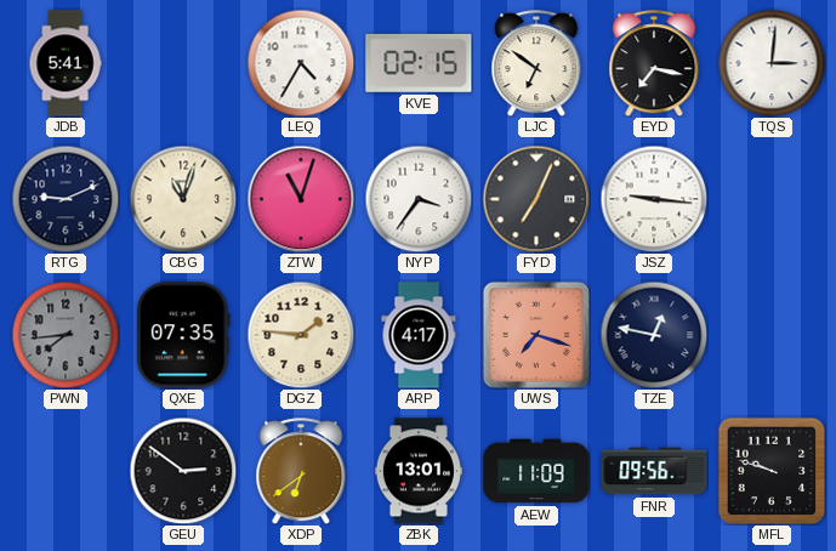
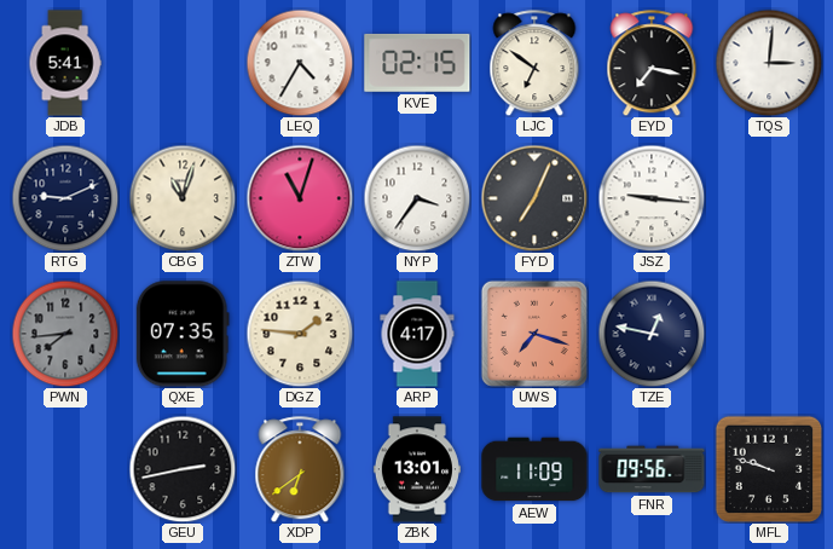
GEU: 2:51 -> 2:43
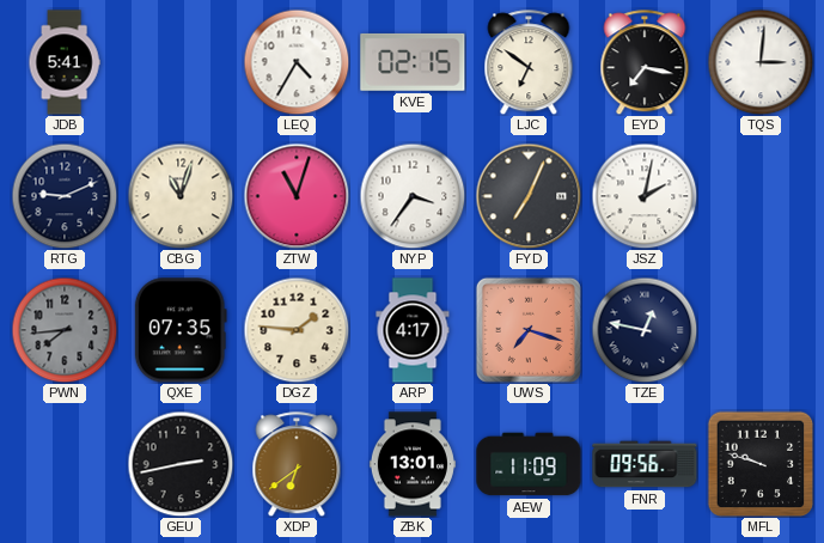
JSZ: 9:16 -> 2:02
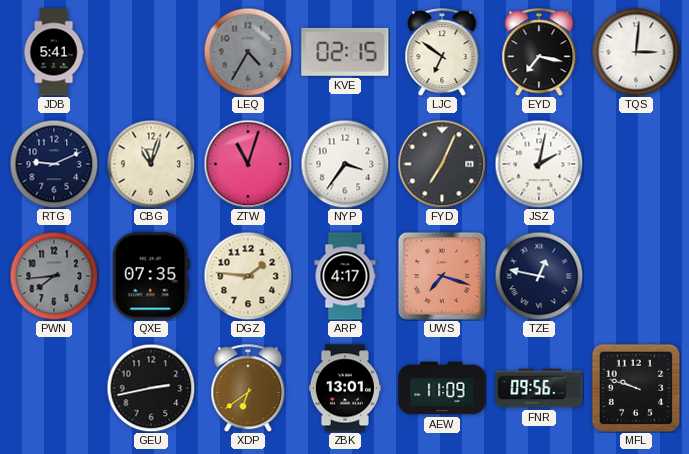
LEQ dial: white -> grey
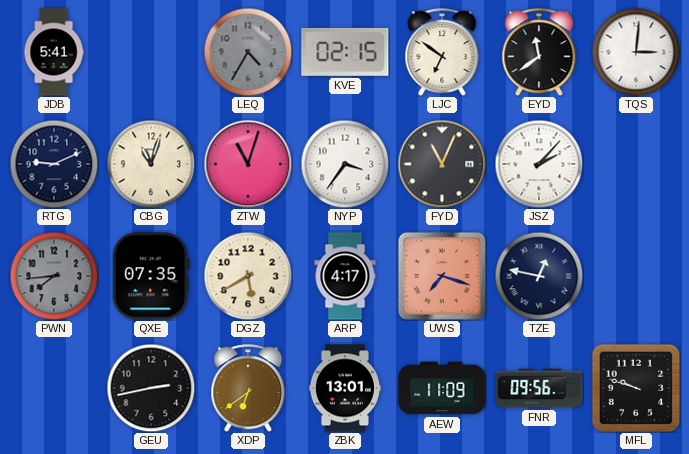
EYD: 7:17 -> 11:39
FYD: 7:04 -> 11:04
JSZ: 2:02 -> 2:07
DGZ: 1:46 -> 5:40
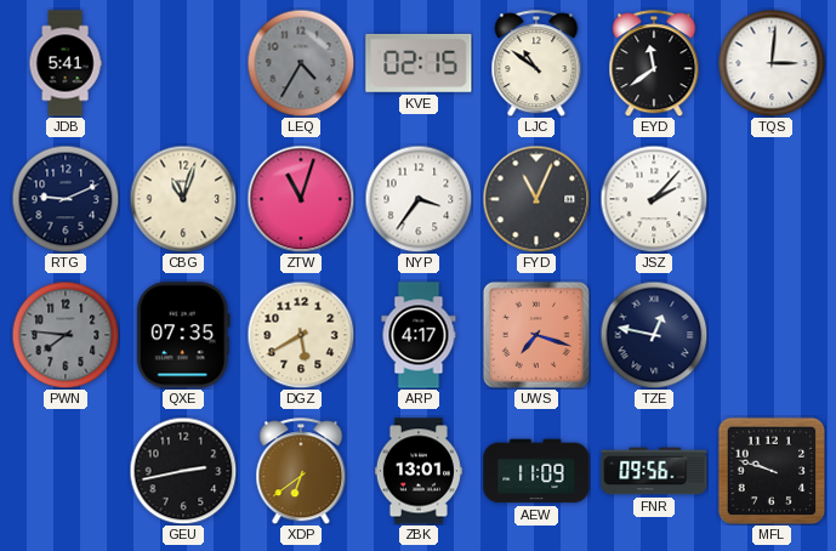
LJC: 6:51 -> 10:51
PWN: 7:44 -> 7:46
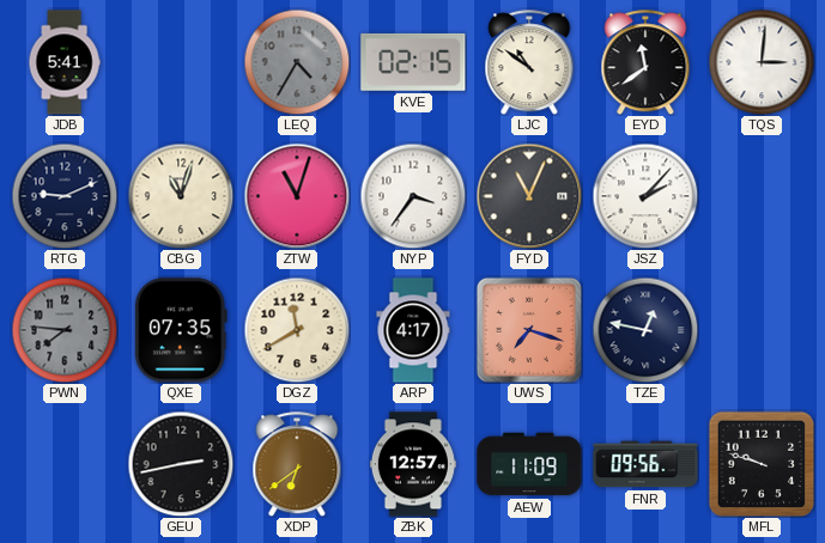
DGZ: 5:40 -> 11:40
ZBK: 13:01 -> 12:57
